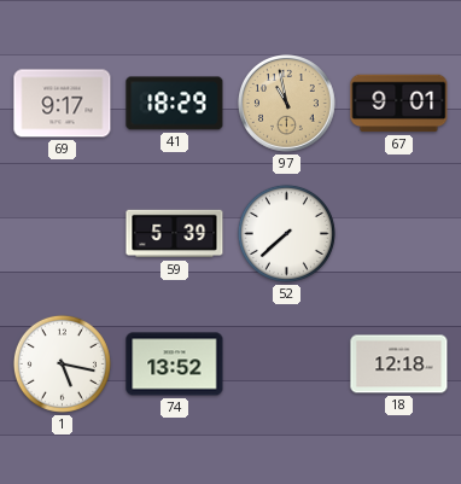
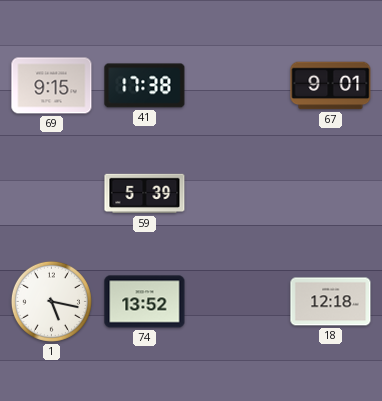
69: 9:17 -> 9:15
41: 18:29 -> 17:38
97: 10:58 -> none
52: 7:38 -> none
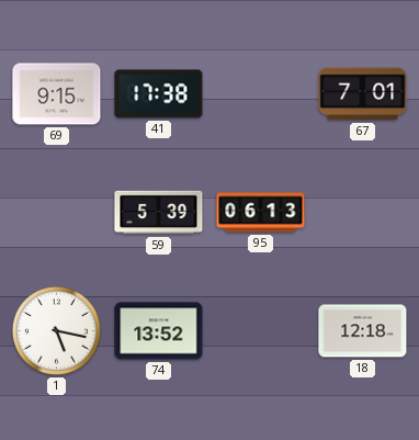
67: 9:01 -> 7:01
95: none -> 06:13
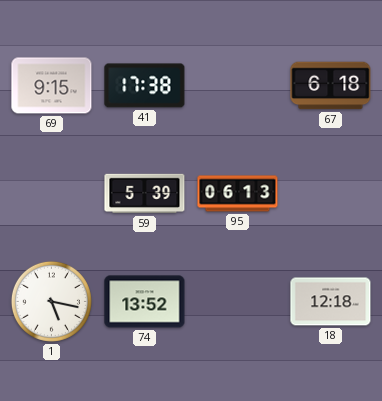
67: 7:01 -> 6:18
